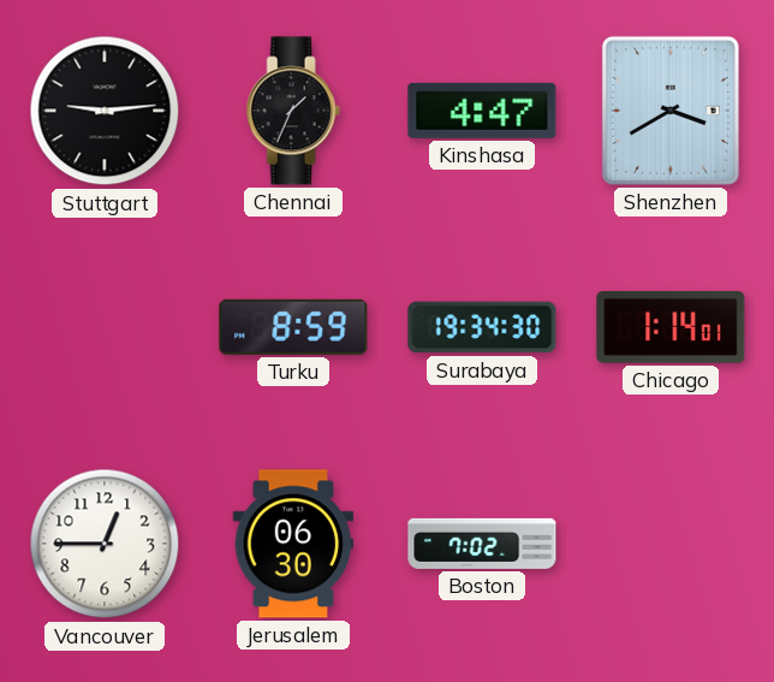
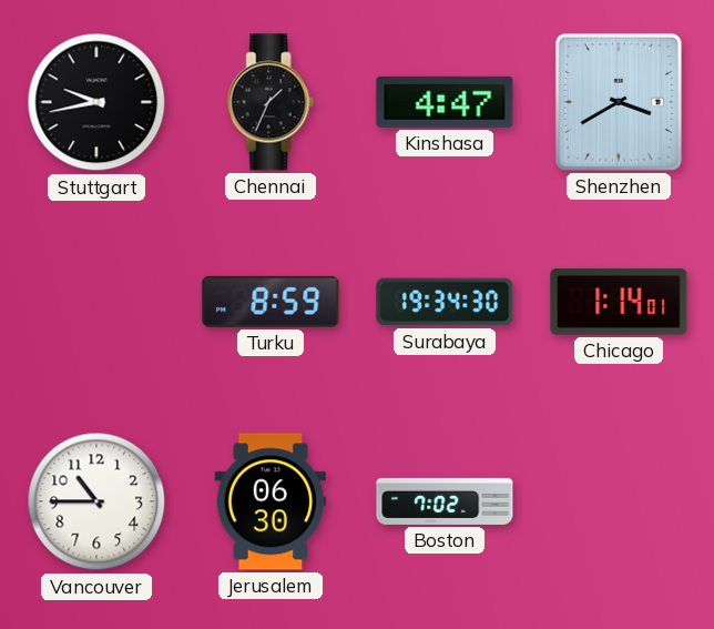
Stuttgart: 9:14 -> 9:43
Vancouver: 12:45 -> 10:45
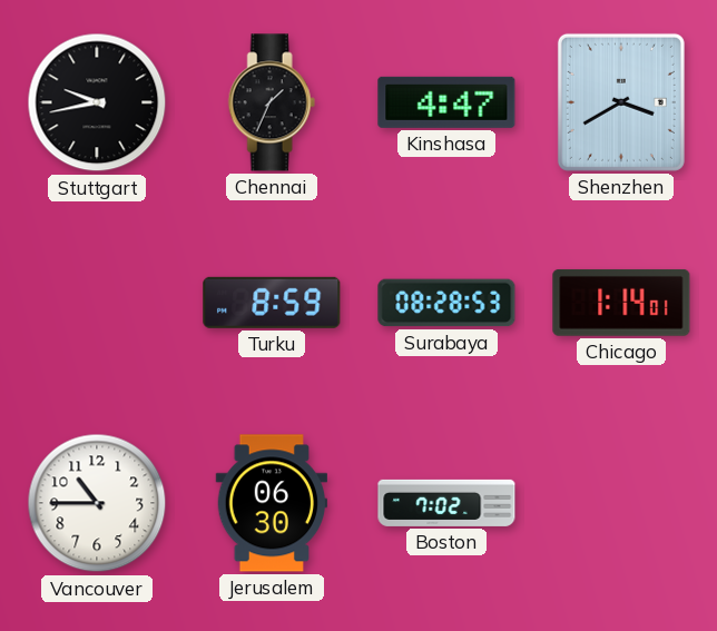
Surabaya: 19:34 -> 08:28
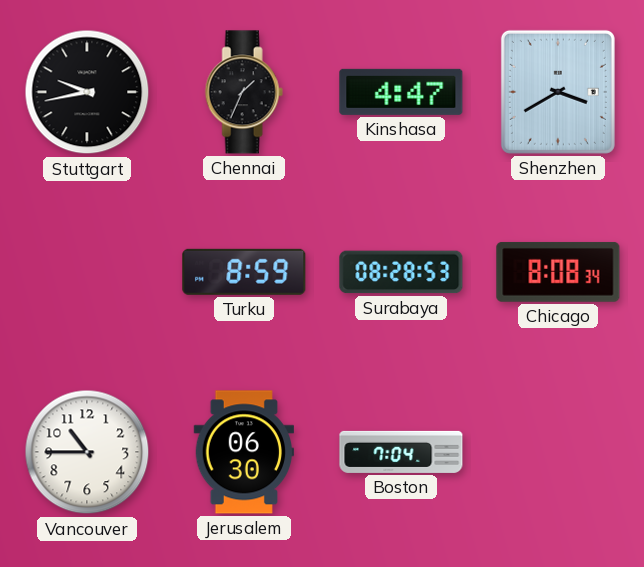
Chicago: 1:14 -> 8:08
Boston: 7:02 -> 7:04
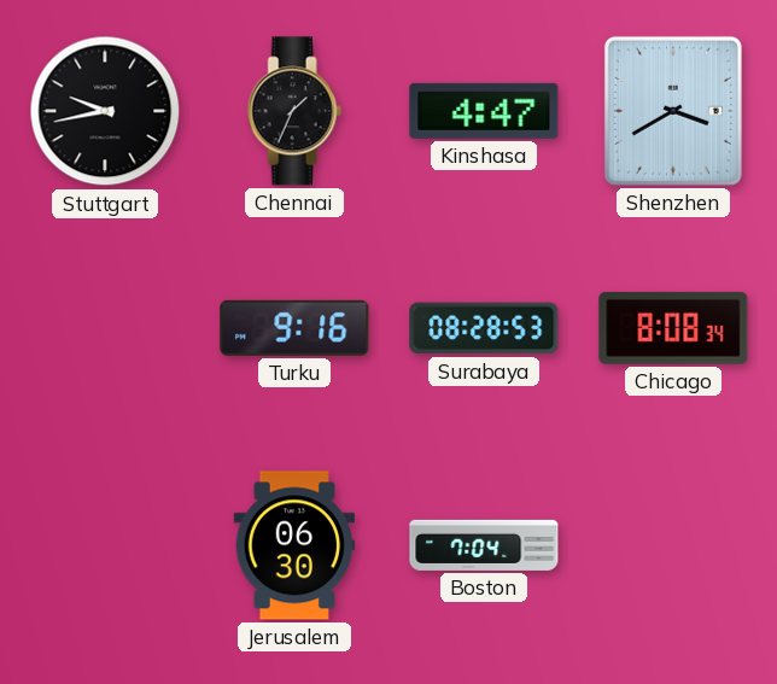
Turku: 8:59 -> 9:16
Vancouver: 10:45 -> none
